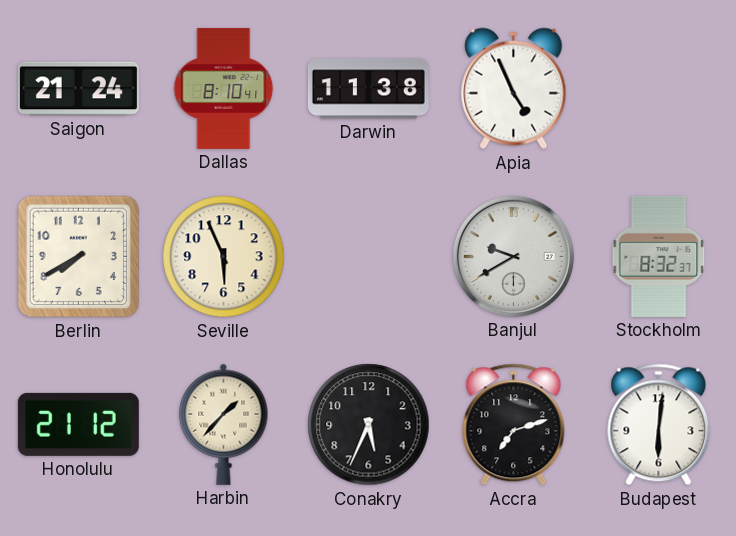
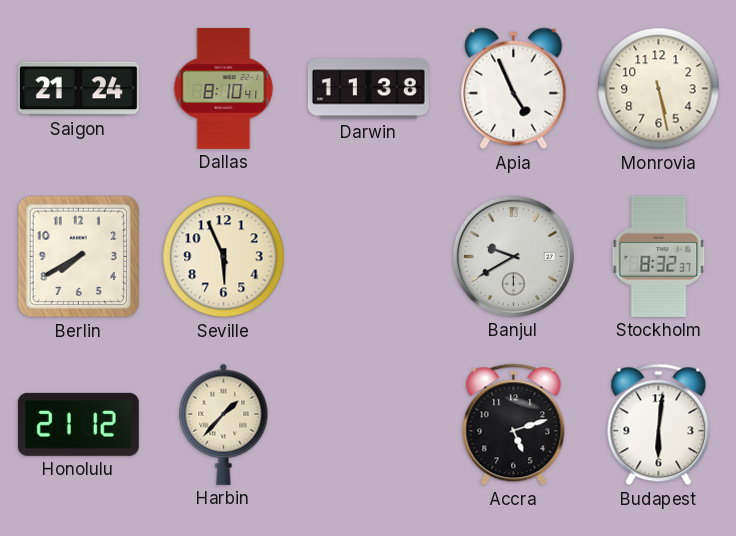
Monrovia: none -> 5:28
Conakry: 5:34 -> none
Accra: 7:12 -> 5:12
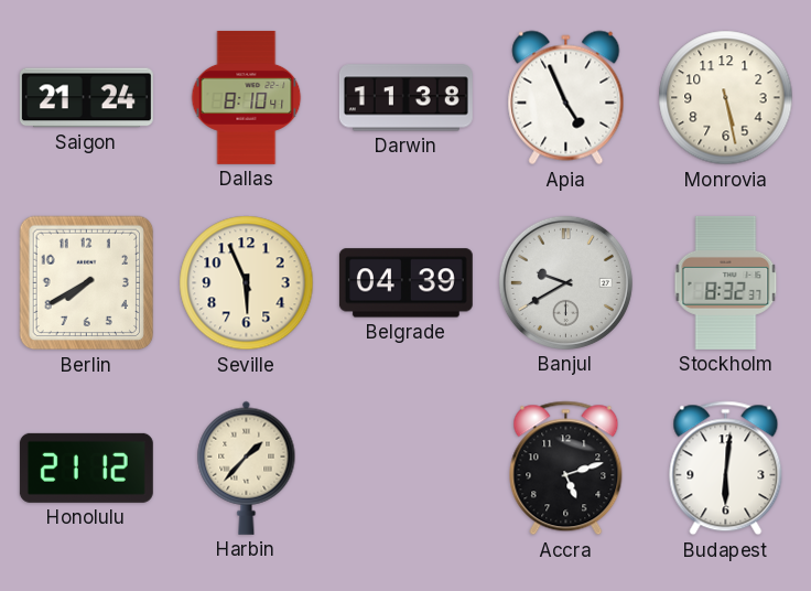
Belgrade: none -> 04:39
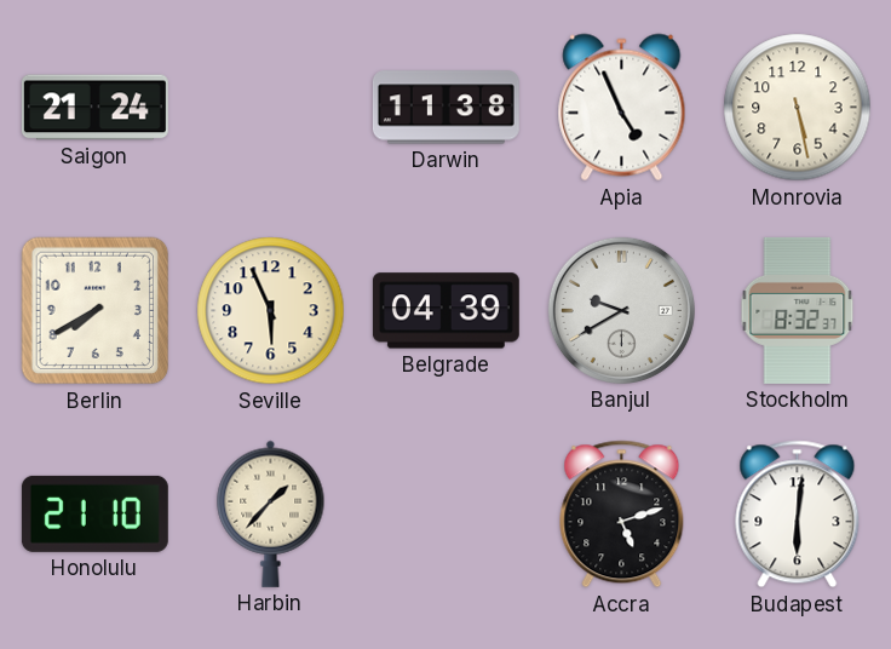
Dallas: 8:10 -> none
Honolulu: 21:12 -> 21:10
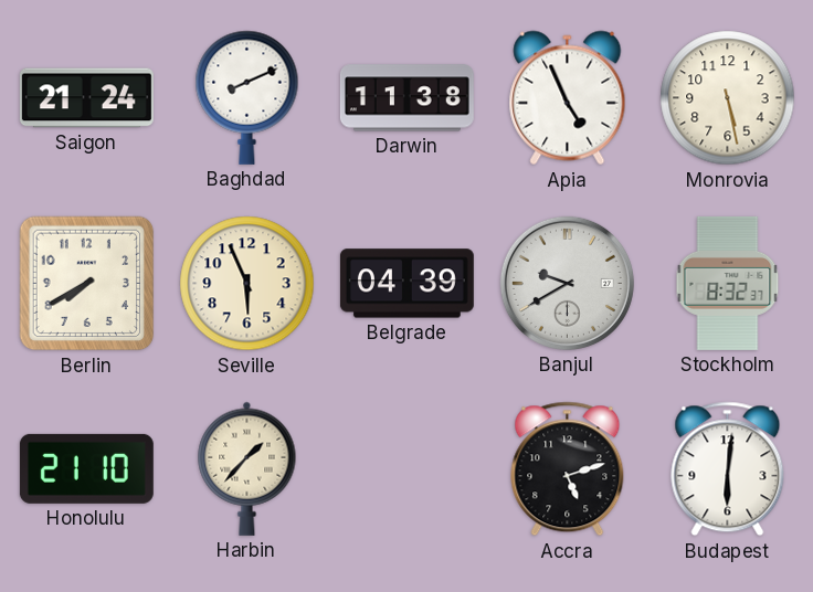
Baghdad: none -> 8:11
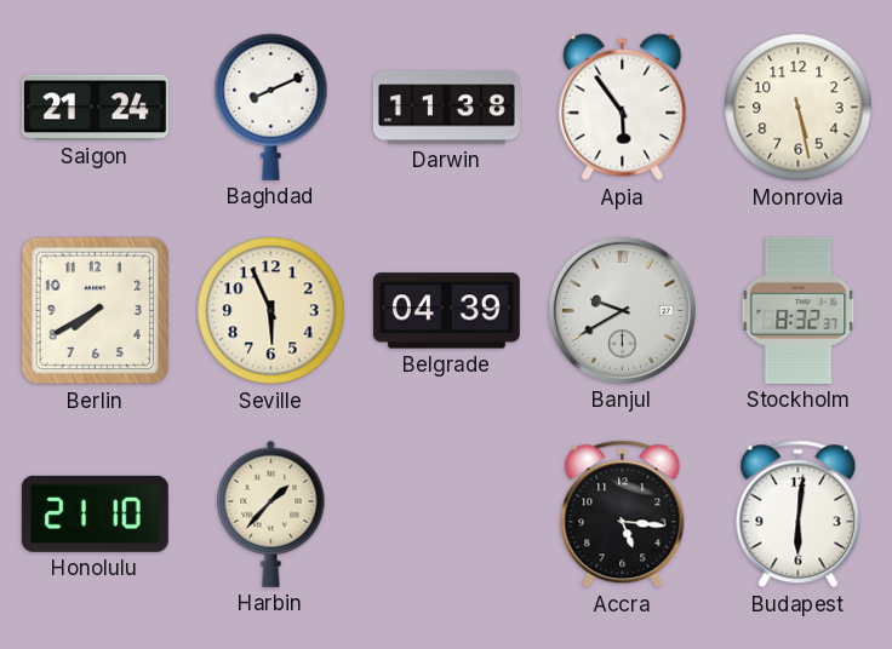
Apia: 4:56 -> 5:54
Accra: 5:12 -> 5:16
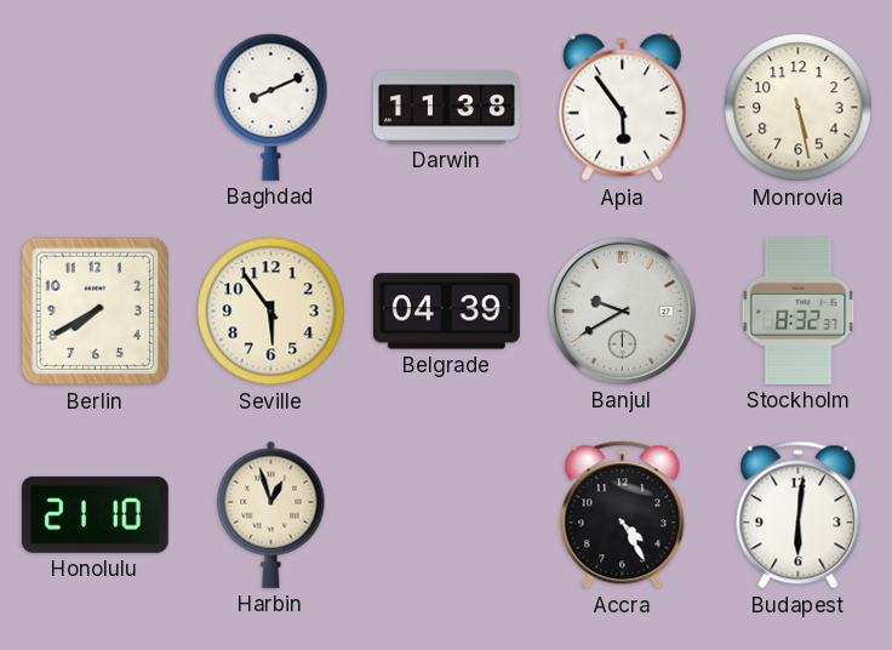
Saigon: 21:24 -> none
Seville: 5:56 -> 5:54
Harbin: 1:37 -> 12:57
Accra: 5:16 -> 4:25
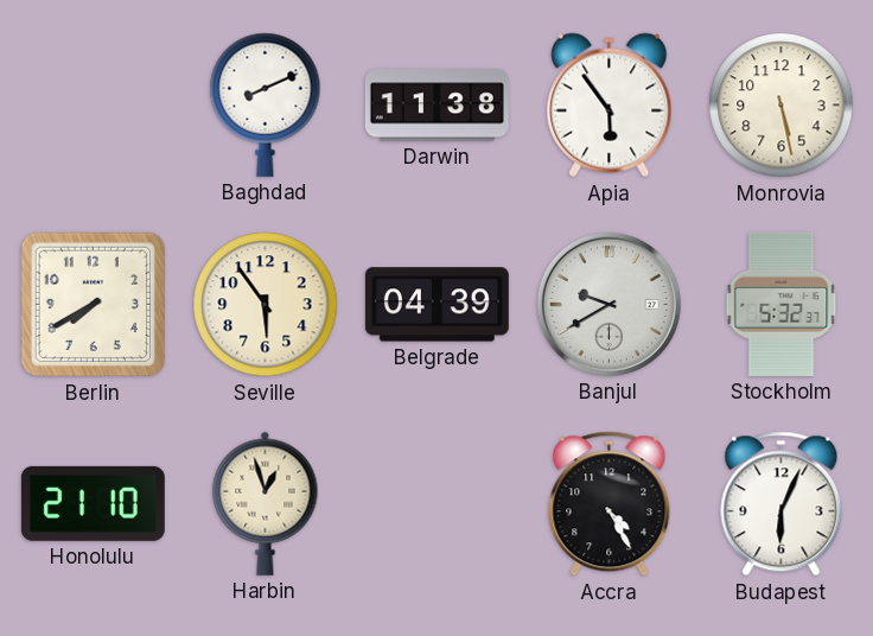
Stockholm: 8:32 -> 5:32
Budapest: 6:01 -> 6:04
